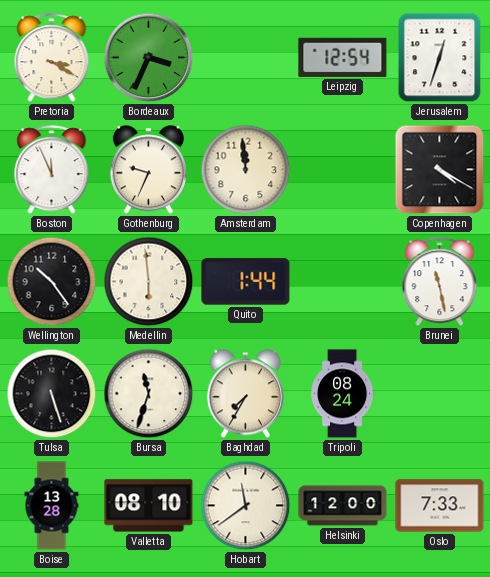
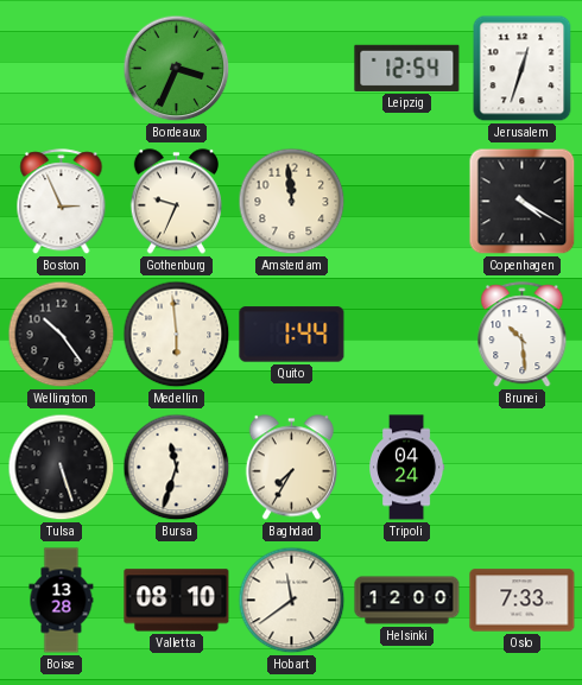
Pretoria: 3:20 -> none
Boston: 11:56 -> 2:56
Brunei: 11:28 -> 10:29
Tripoli: 08:24 -> 04:24
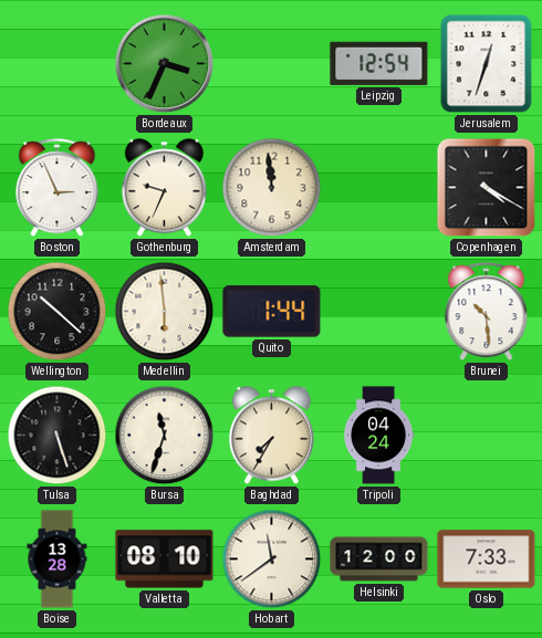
Wellington: 10:24 -> 10:22
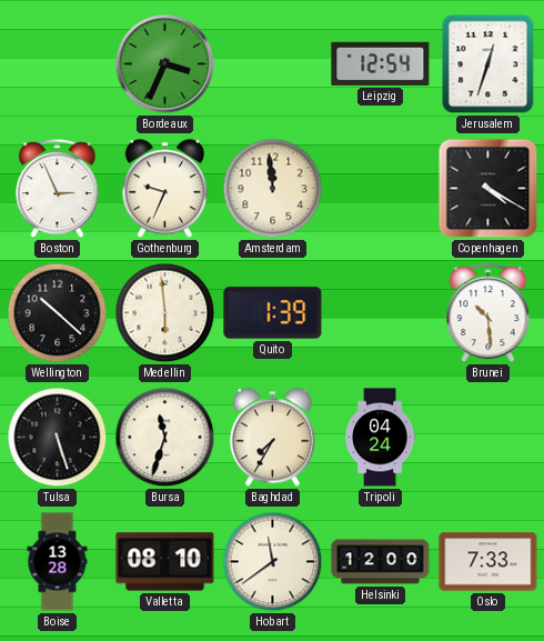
Quito: 1:44 -> 1:39
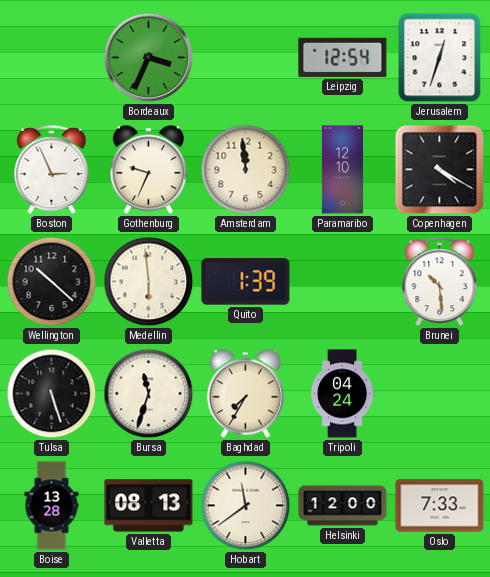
Paramaribo: none -> 12:10
Valletta: 08:10 -> 08:13
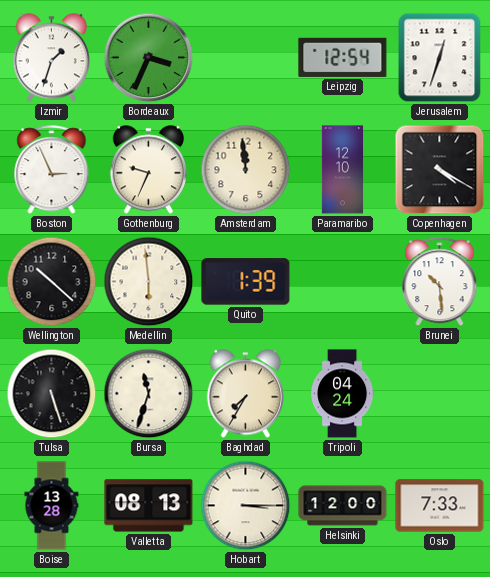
Izmir: none -> 1:33
Hobart: 11:39 -> 3:15
